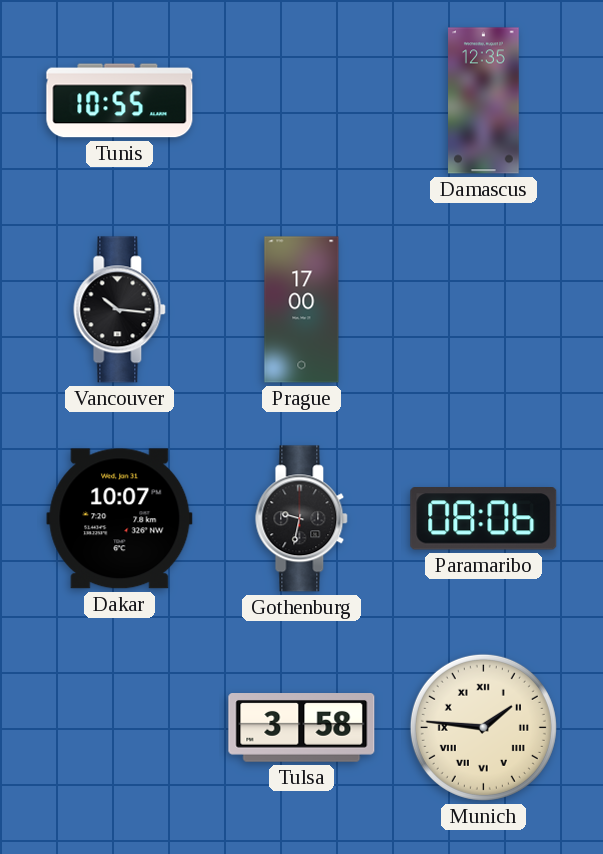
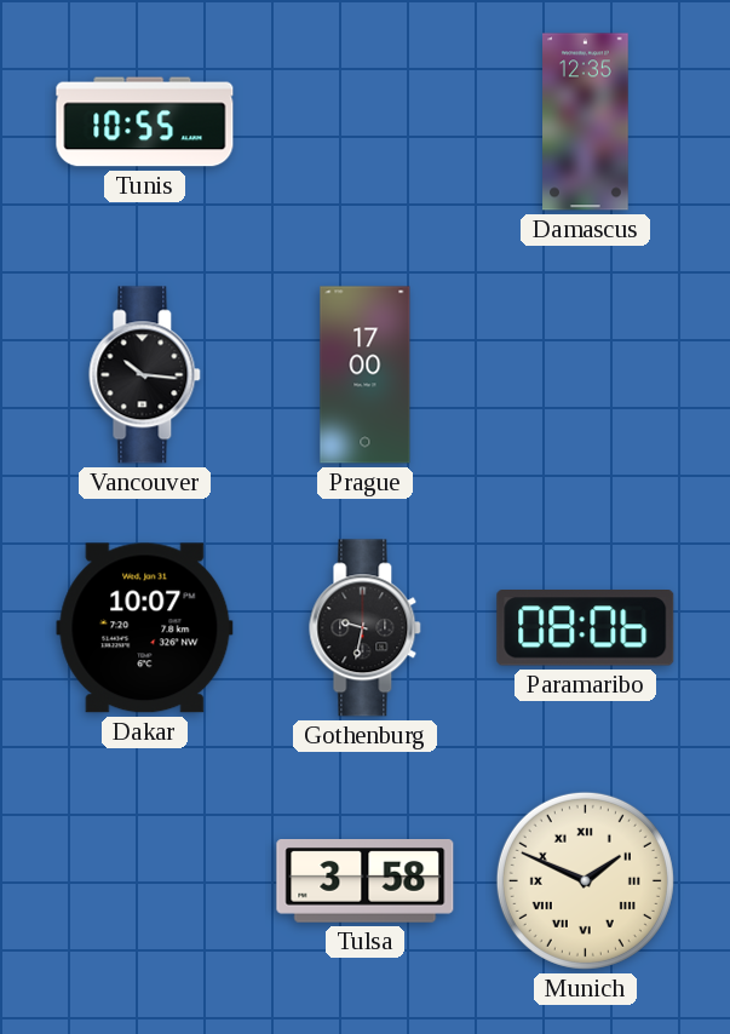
Munich: 1:46 -> 1:49
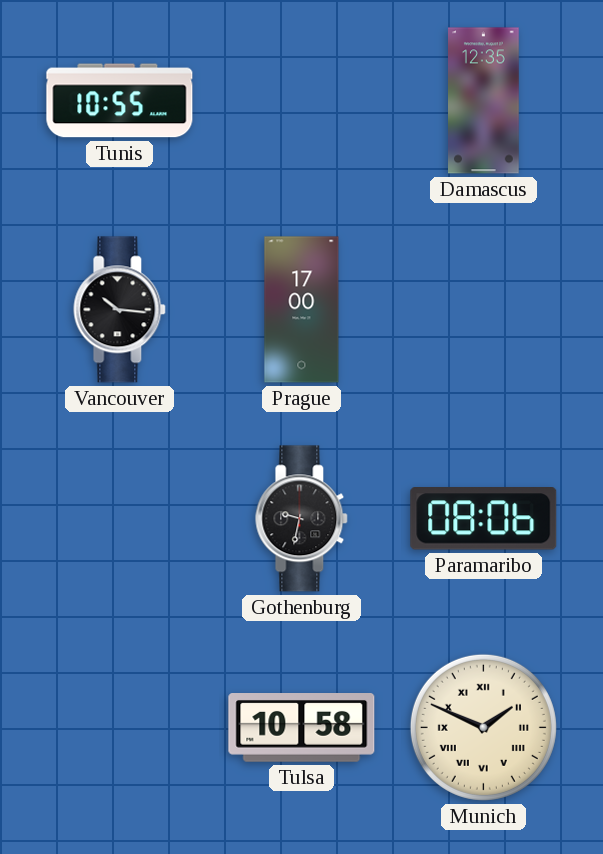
Dakar: 10:07 -> none
Tulsa: 3:58 -> 10:58
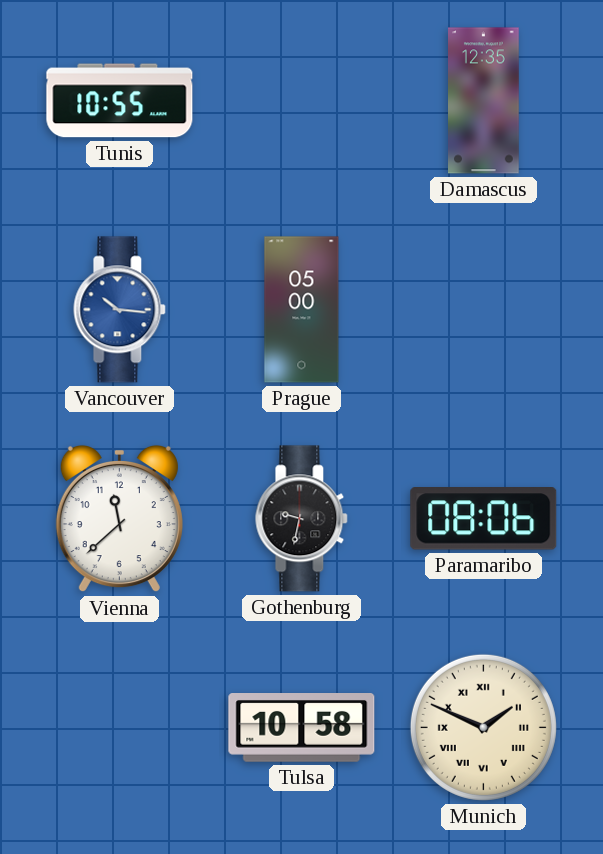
Vancouver dial: black -> blue
Prague: 17:00 -> 05:00
Vienna: none -> 11:38
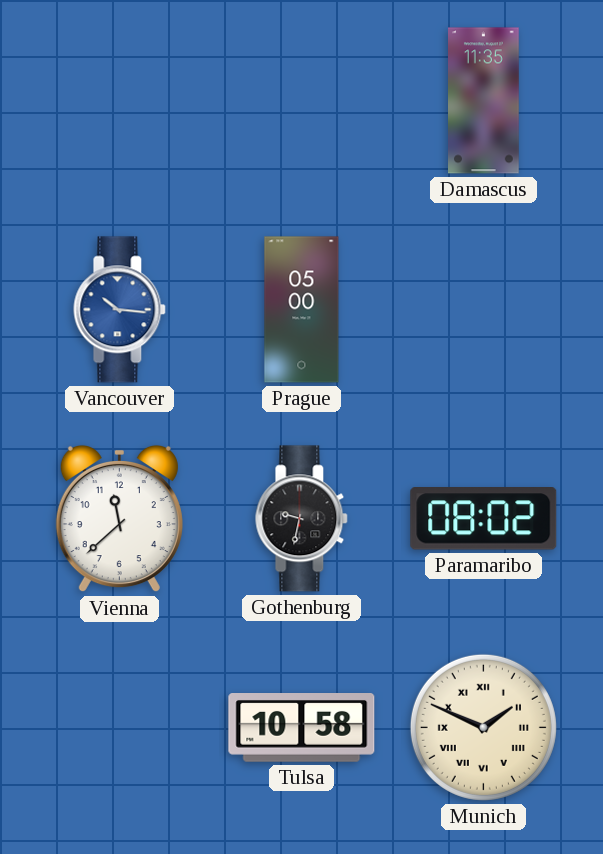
Tunis: 10:55 -> none
Damascus: 12:35 -> 11:35
Paramaribo: 08:06 -> 08:02
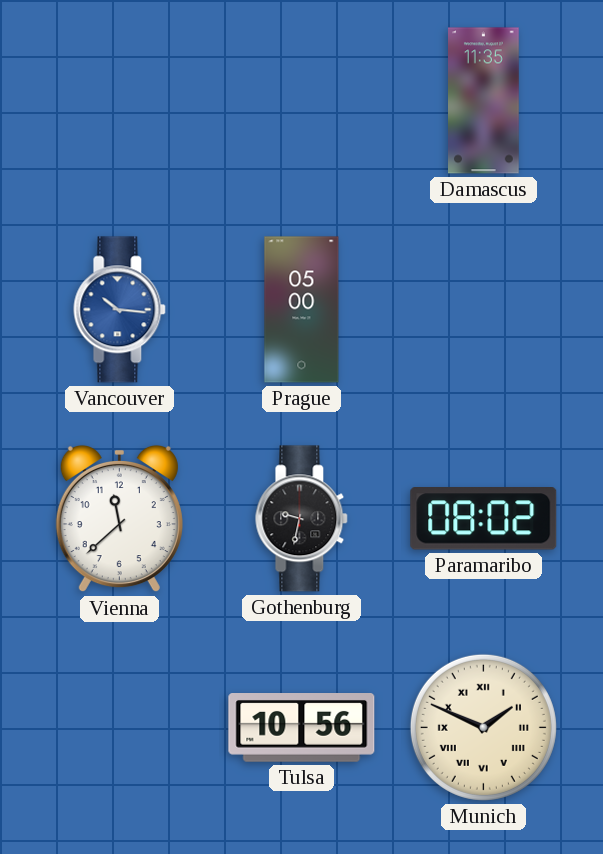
Tulsa: 10:58 -> 10:56
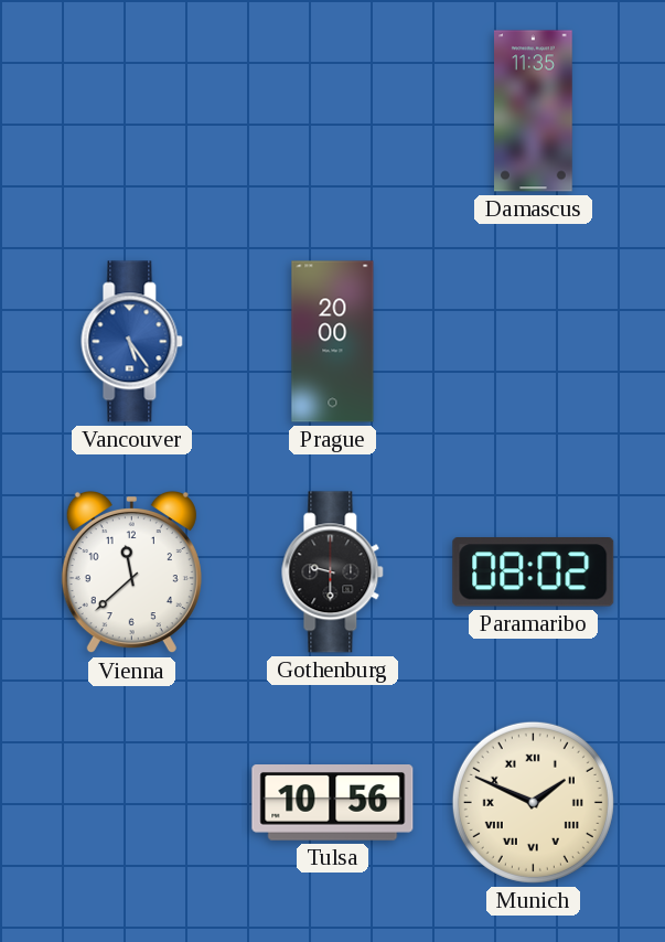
Vancouver: 10:16 -> 5:24
Prague: 05:00 -> 20:00
Gothenburg: 9:32 -> 9:30
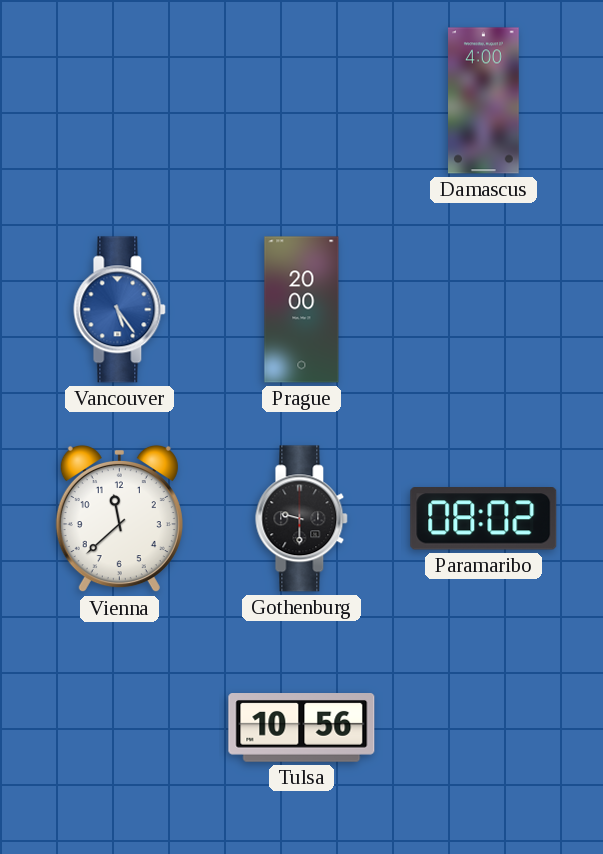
Damascus: 11:35 -> 4:00
Munich: 1:49 -> none
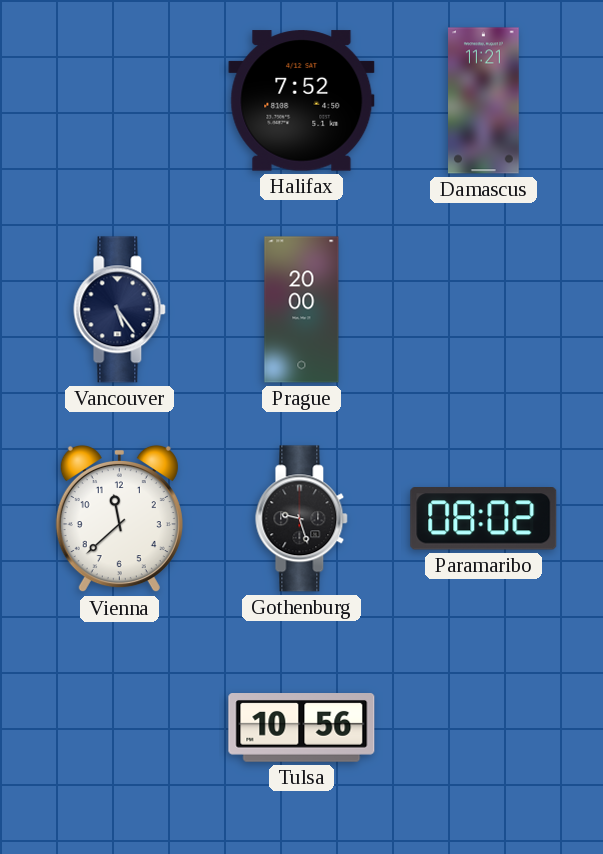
Halifax: none -> 7:52
Damascus: 4:00 -> 11:21
Vancouver dial: blue -> navy
Gothenburg: 9:30 -> 9:27
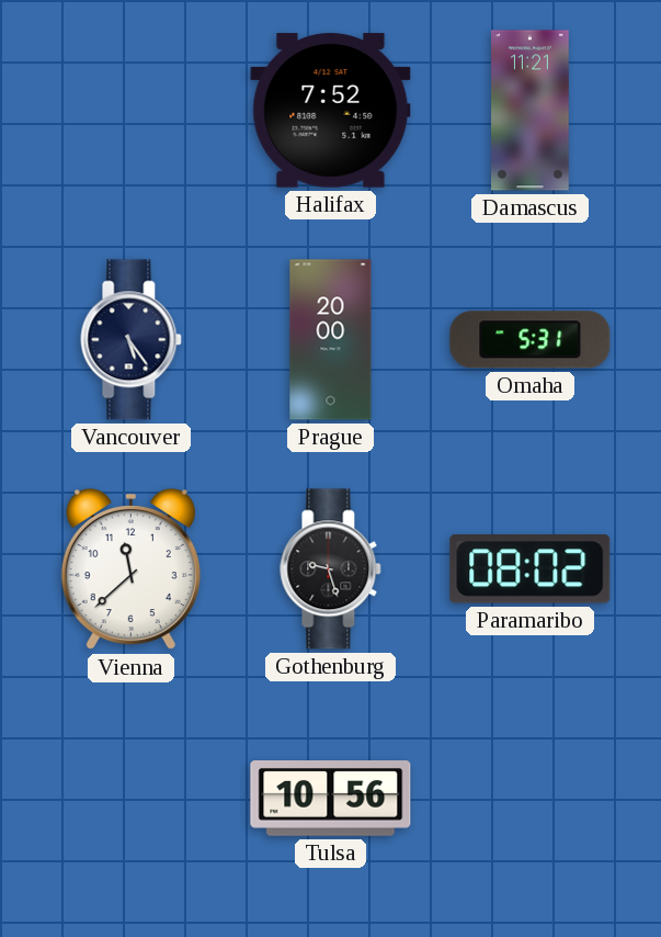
Omaha: none -> 5:31
